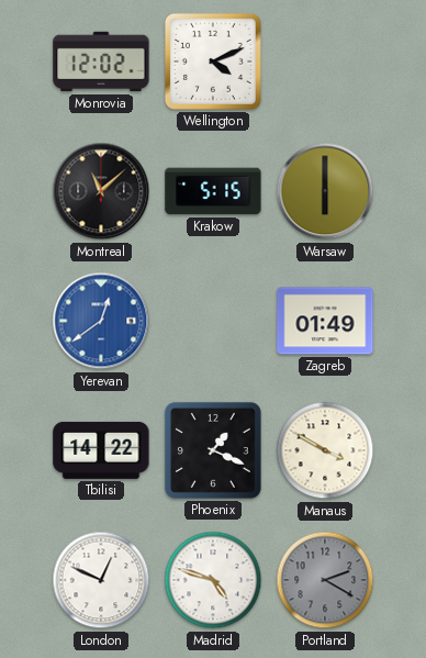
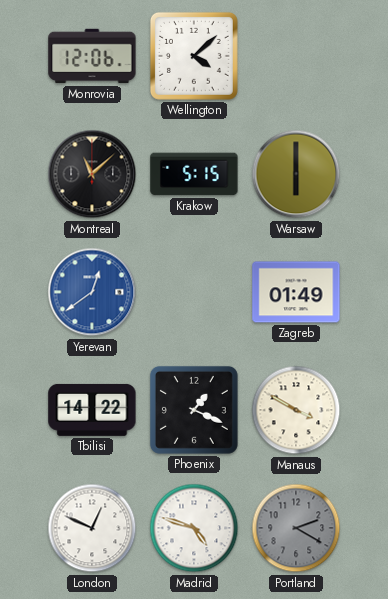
Monrovia: 12:02 -> 12:06
Wellington: 4:11 -> 4:08
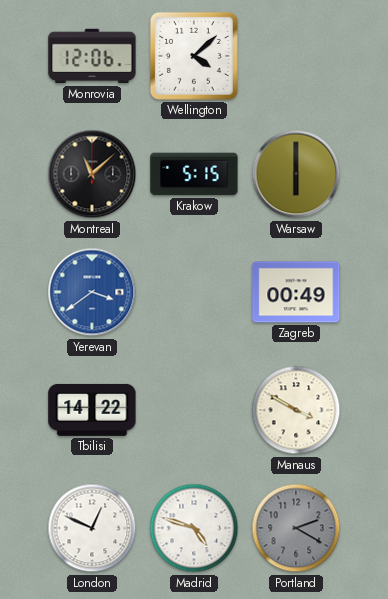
Yerevan: 12:39 -> 3:39
Zagreb: 01:49 -> 00:49
Phoenix: 1:19 -> none
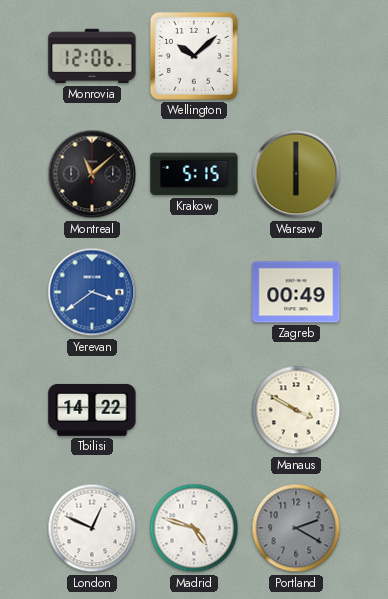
Wellington: 4:08 -> 10:08
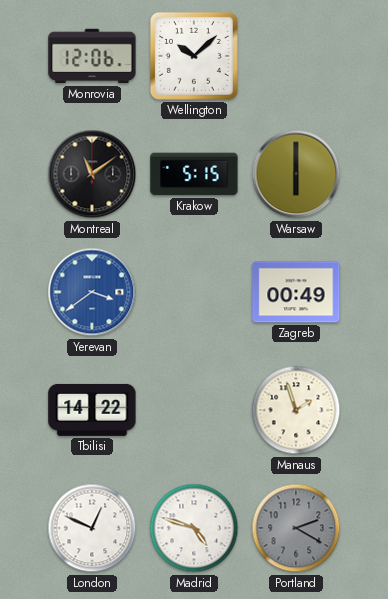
Montreal: 11:08 -> 11:09
Manaus: 3:50 -> 1:57
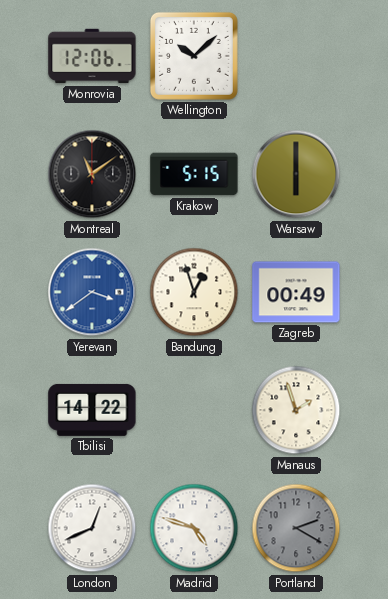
Bandung: none -> 12:57
London: 12:49 -> 12:41
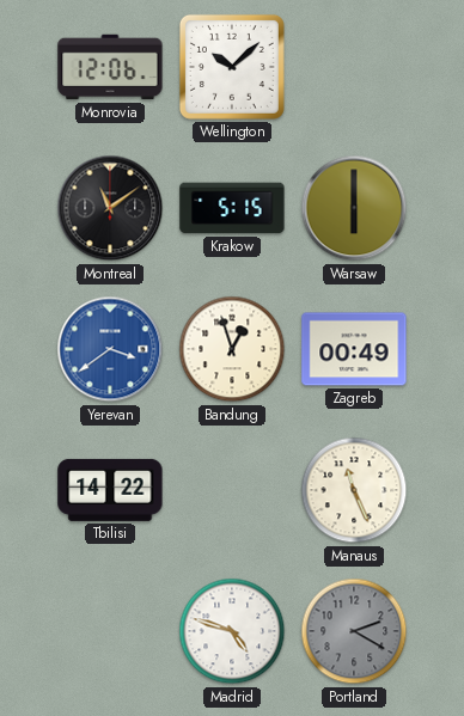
Manaus: 1:57 -> 11:26
London: 12:41 -> none
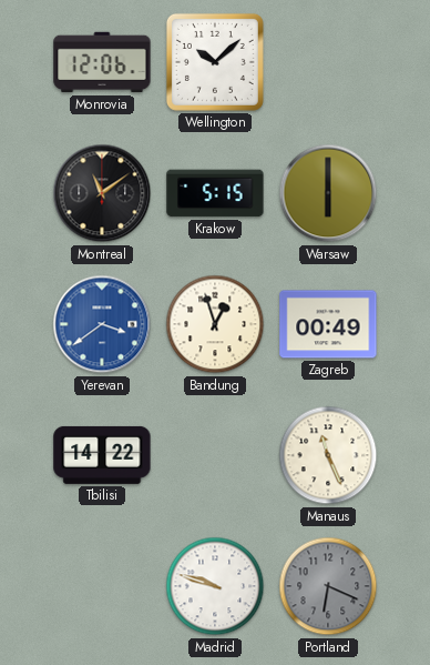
Madrid: 4:48 -> 9:48
Portland: 2:20 -> 6:19
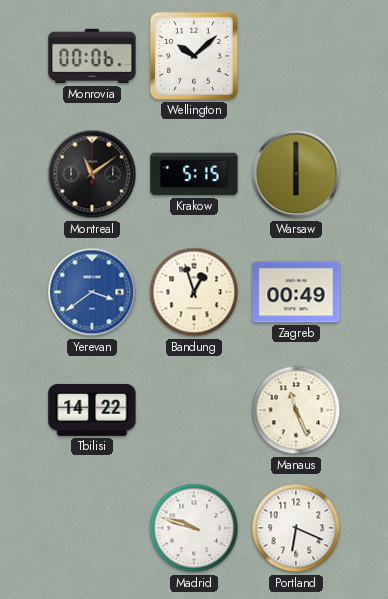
Monrovia: 12:06 -> 00:06
Portland dial: grey -> white
